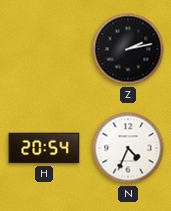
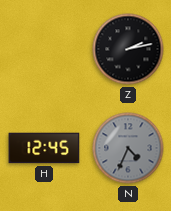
H: 20:54 -> 12:45
N dial: white -> grey
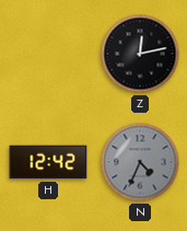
Z: 2:13 -> 12:13
H: 12:45 -> 12:42
